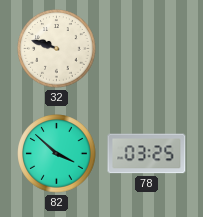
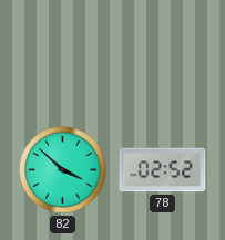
32: 9:48 -> none
78: 03:25 -> 02:52
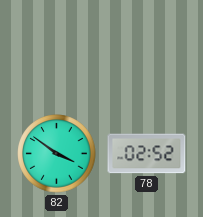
82: 3:52 -> 3:51
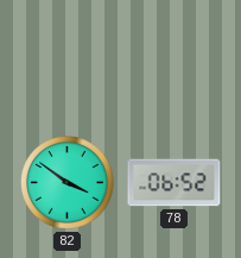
78: 02:52 -> 06:52
